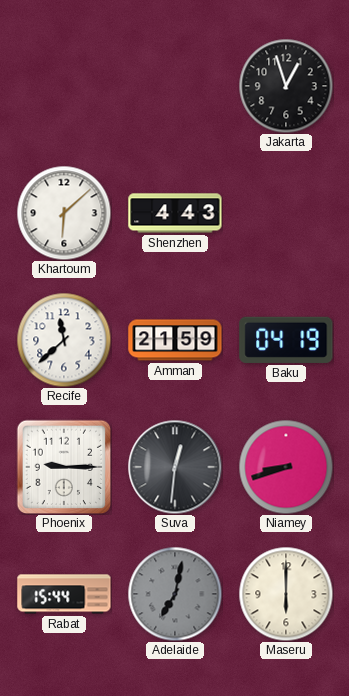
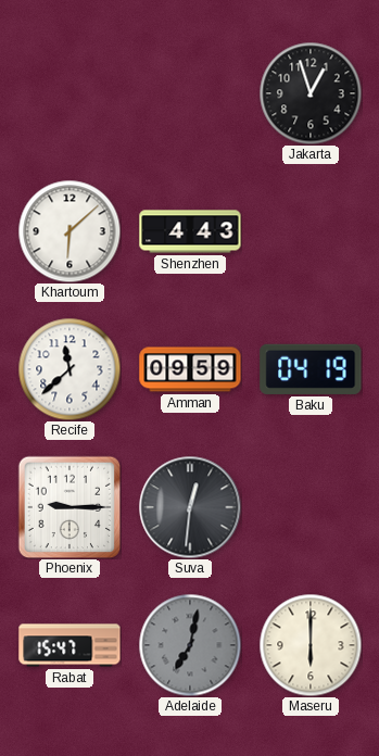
Amman: 21:59 -> 09:59
Niamey: 8:42 -> none
Rabat: 15:44 -> 15:47
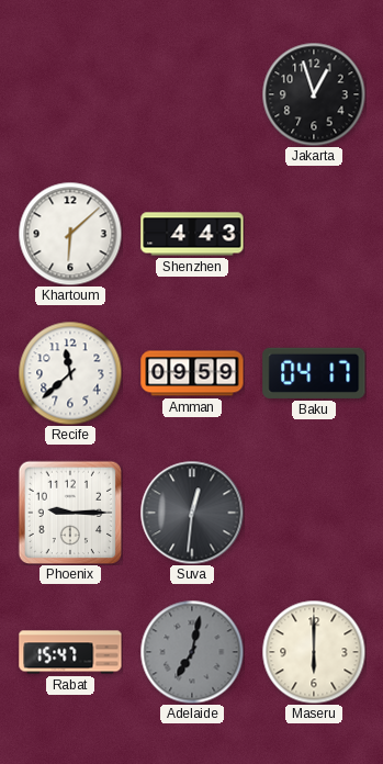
Baku: 04:19 -> 04:17
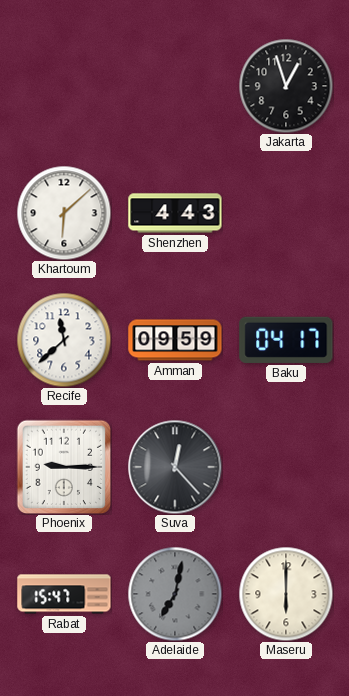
Suva: 12:31 -> 12:23
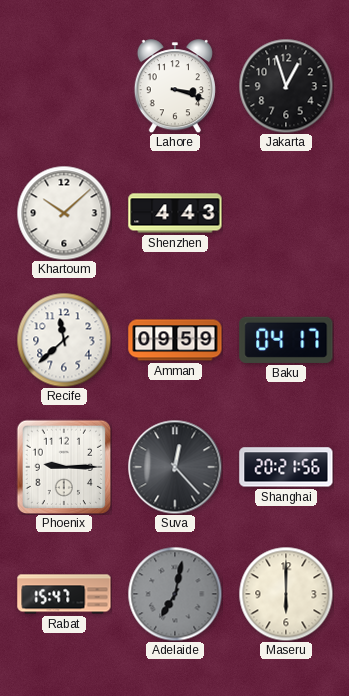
Lahore: none -> 3:18
Khartoum: 6:08 -> 10:08
Shanghai: none -> 20:21
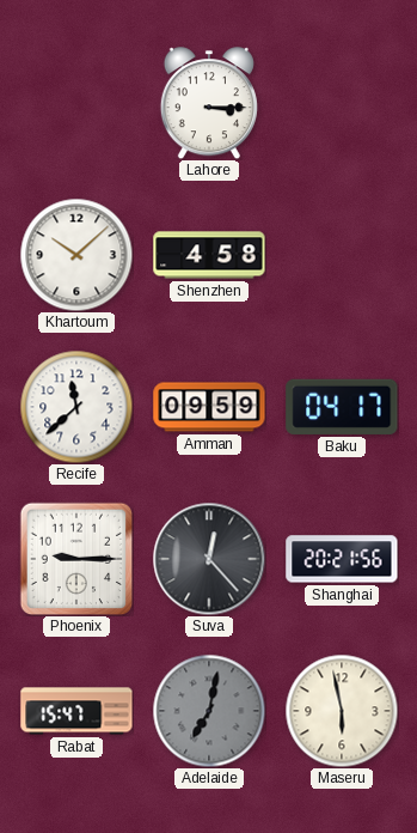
Lahore: 3:18 -> 3:15
Jakarta: 12:57 -> none
Shenzhen: 4:43 -> 4:58
Maseru: 6:00 -> 5:58
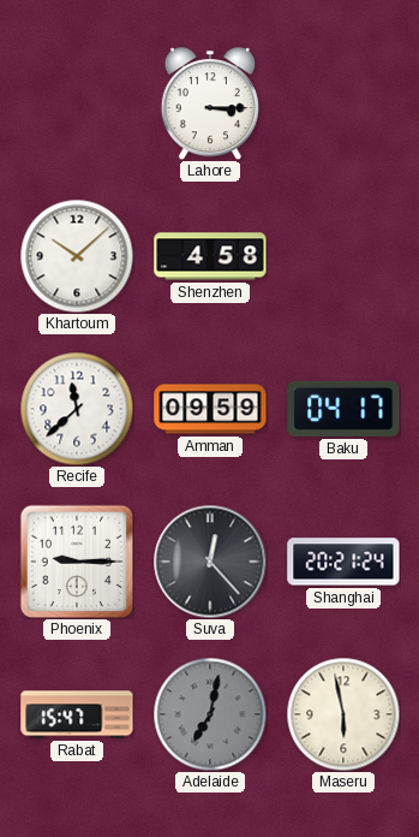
Shanghai: 20:21:56 -> 20:21:24
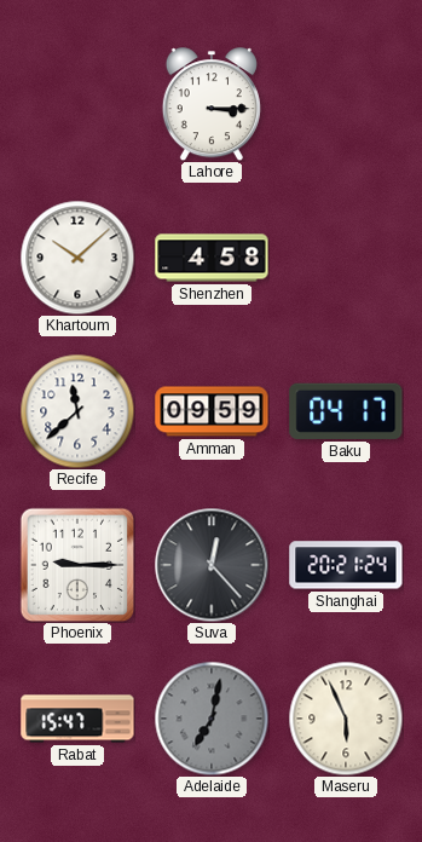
Maseru: 5:58 -> 5:56
